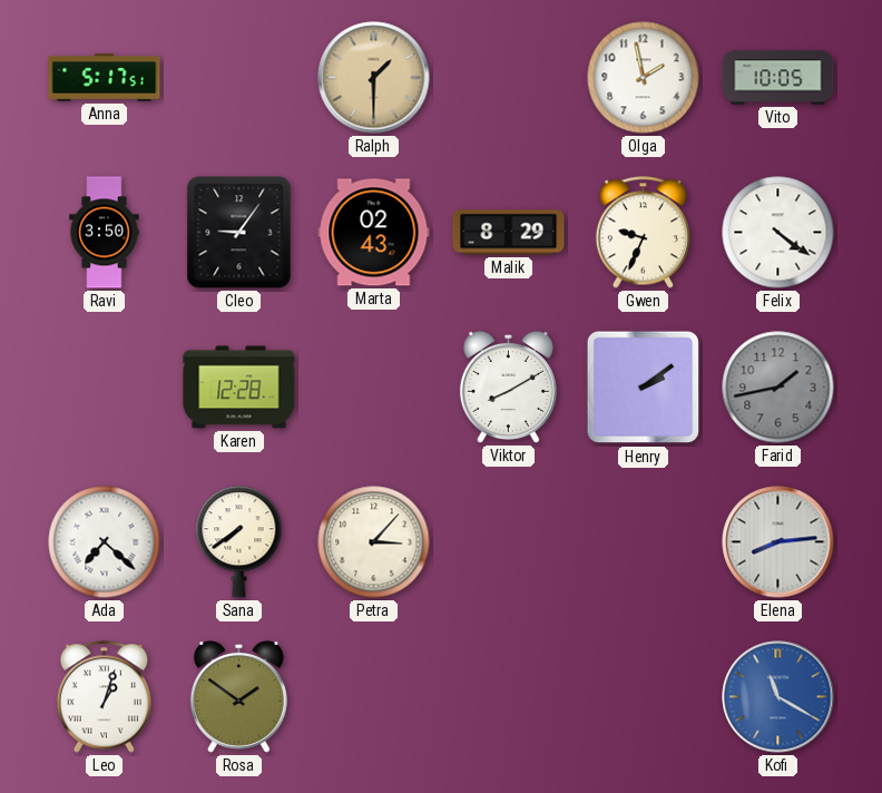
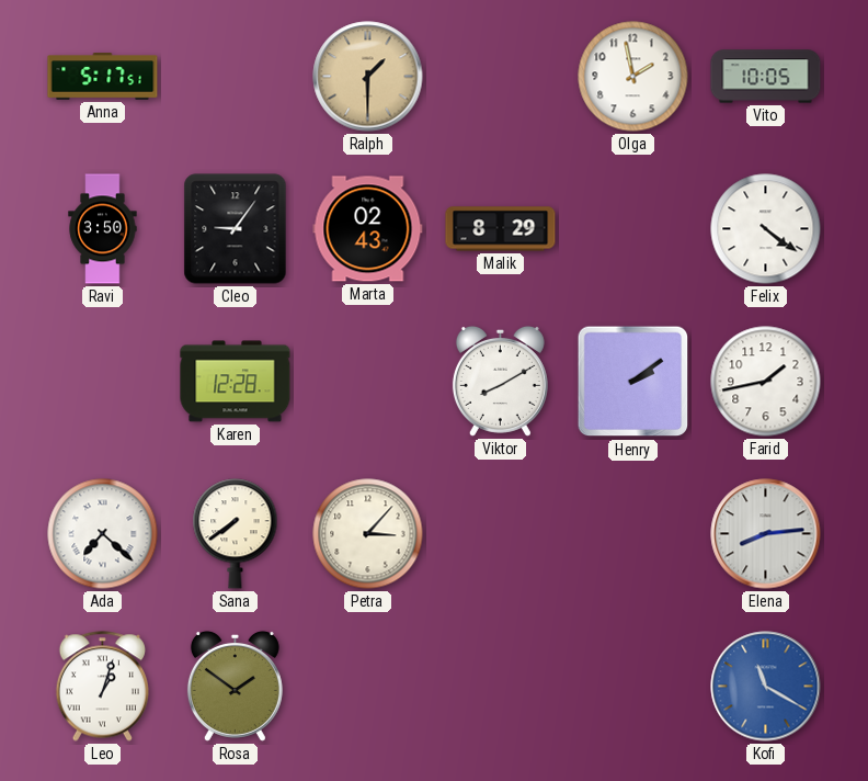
Gwen: 9:34 -> none
Farid dial: grey -> white
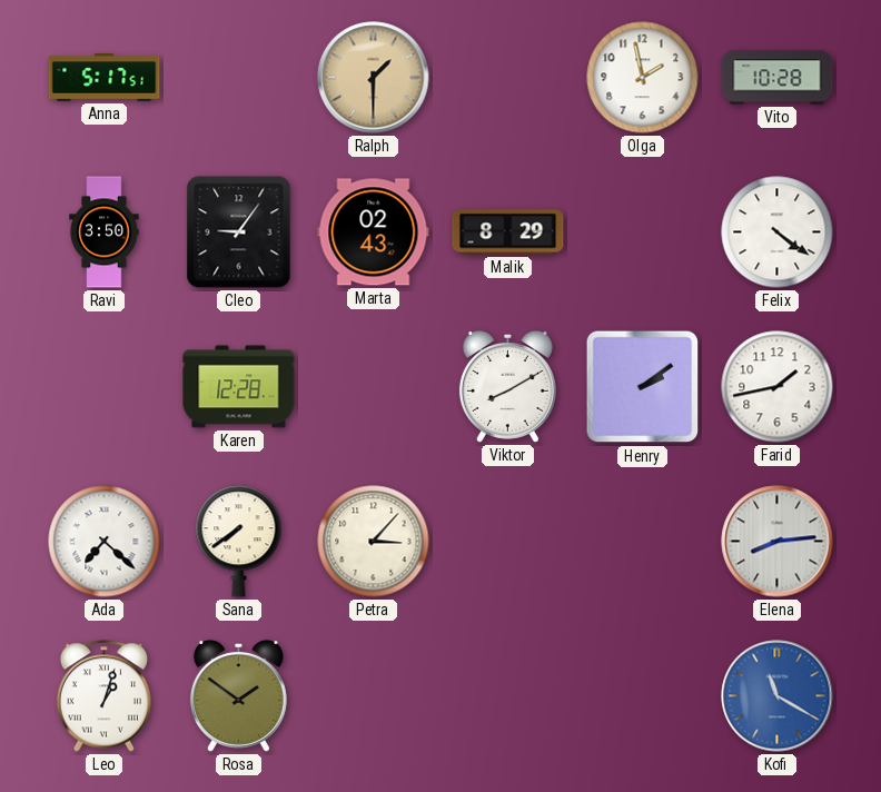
Vito: 10:05 -> 10:28
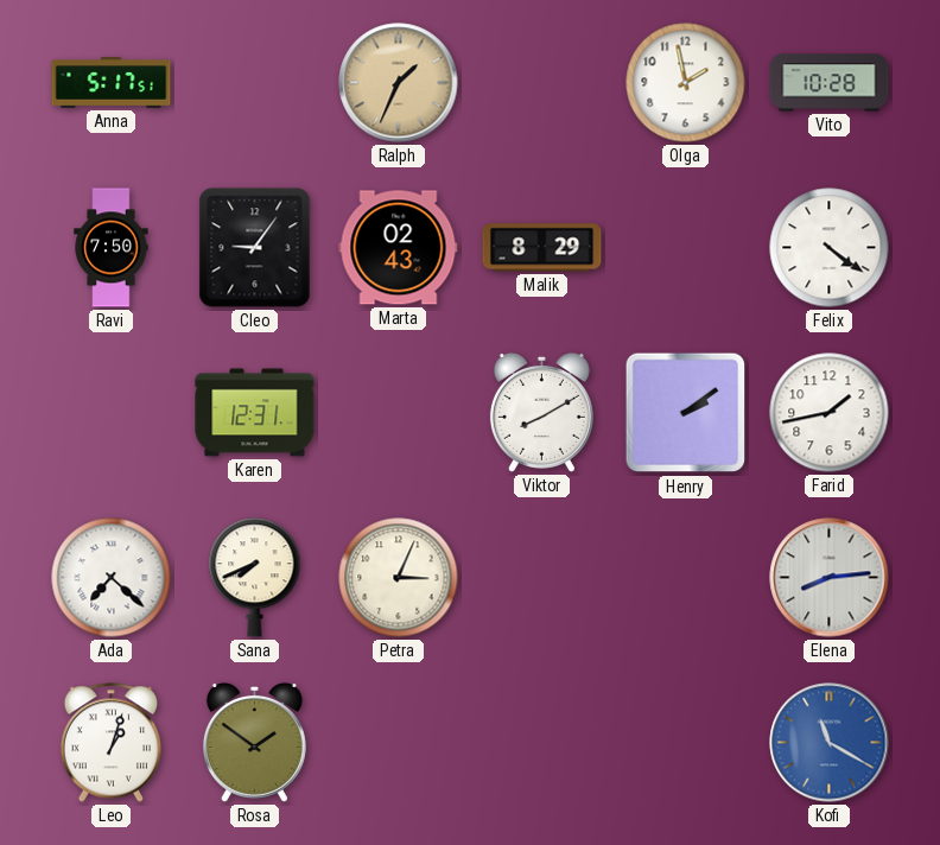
Ralph: 1:30 -> 1:34
Ravi: 3:50 -> 7:50
Karen: 12:28 -> 12:31
Sana: 7:39 -> 7:41
Petra: 3:07 -> 3:04
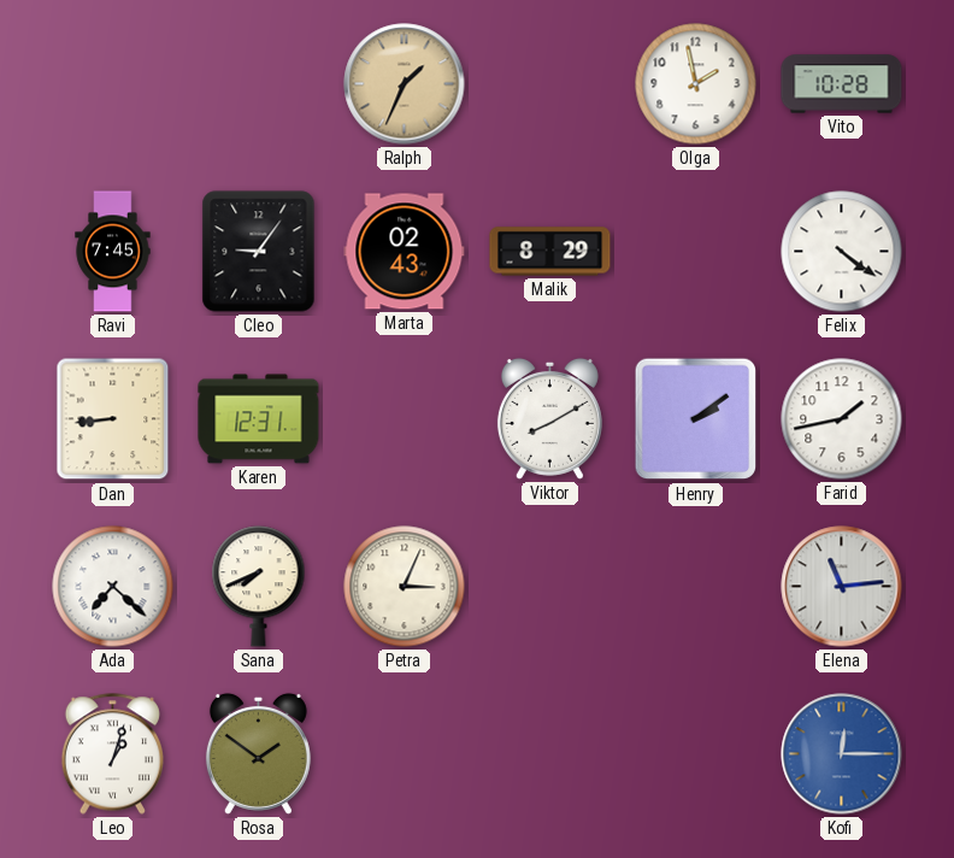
Anna: 5:17 -> none
Ravi: 7:50 -> 7:45
Dan: none -> 8:44
Elena: 8:14 -> 11:14
Kofi: 11:20 -> 12:15
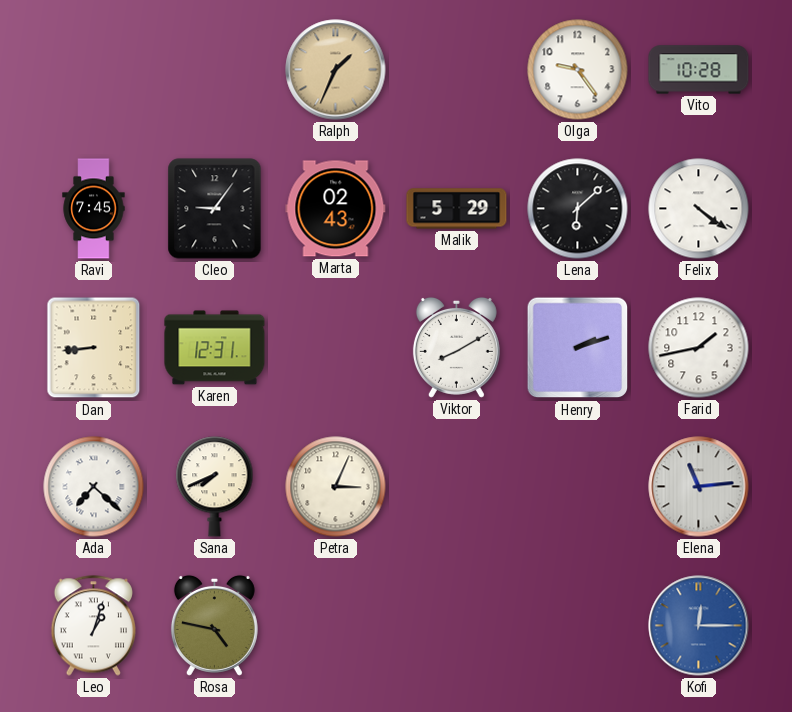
Olga: 1:58 -> 9:24
Malik: 8:29 -> 5:29
Lena: none -> 6:08
Henry: 2:09 -> 2:12
Rosa: 1:51 -> 4:47
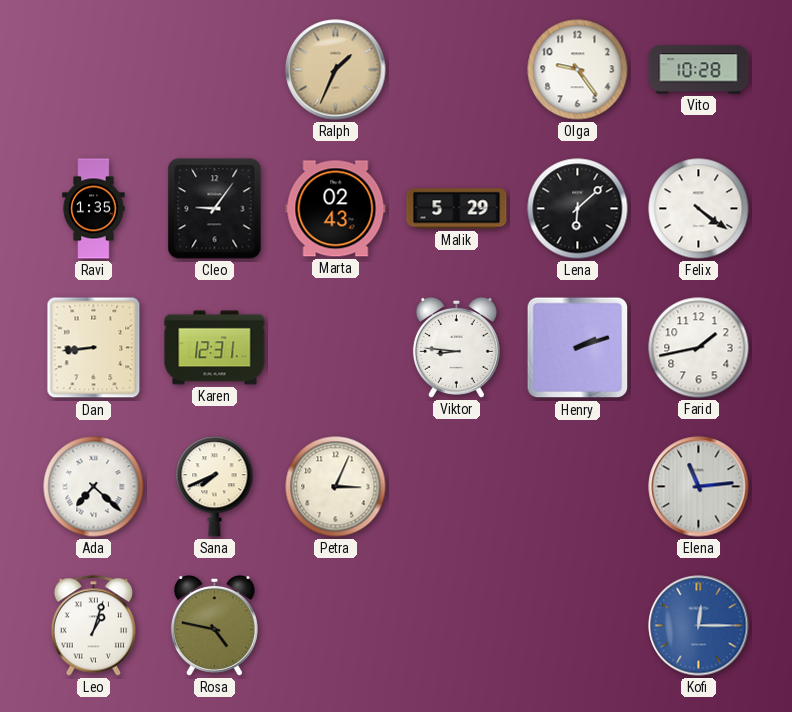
Ravi: 7:45 -> 1:35
Viktor: 8:10 -> 8:46
